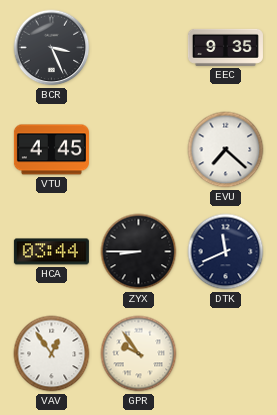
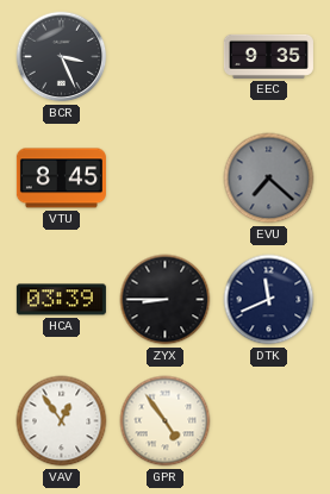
VTU: 4:45 -> 8:45
EVU dial: white -> grey
HCA: 03:44 -> 03:39
GPR: 9:54 -> 4:54
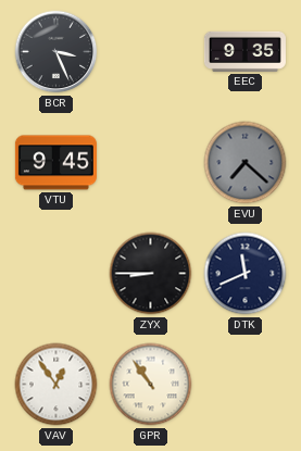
VTU: 8:45 -> 9:45
HCA: 03:39 -> none
GPR: 4:54 -> 10:54
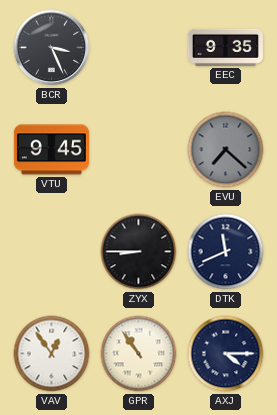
AXJ: none -> 4:15
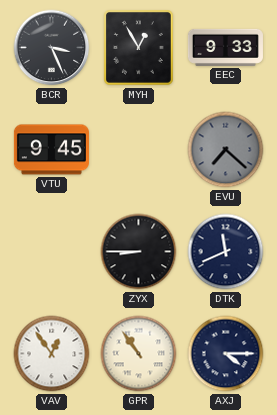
MYH: none -> 12:55
EEC: 9:35 -> 9:33
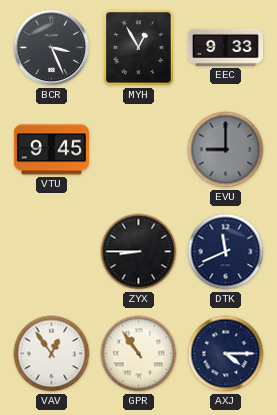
EVU: 7:22 -> 9:00
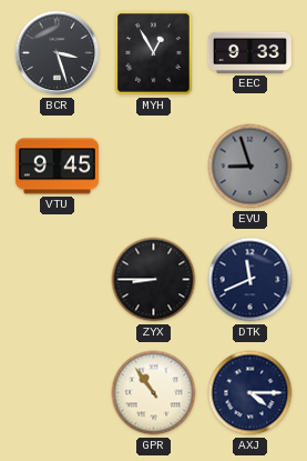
BCR: 3:26 -> 3:27
EVU: 9:00 -> 8:57
VAV: 12:54 -> none
